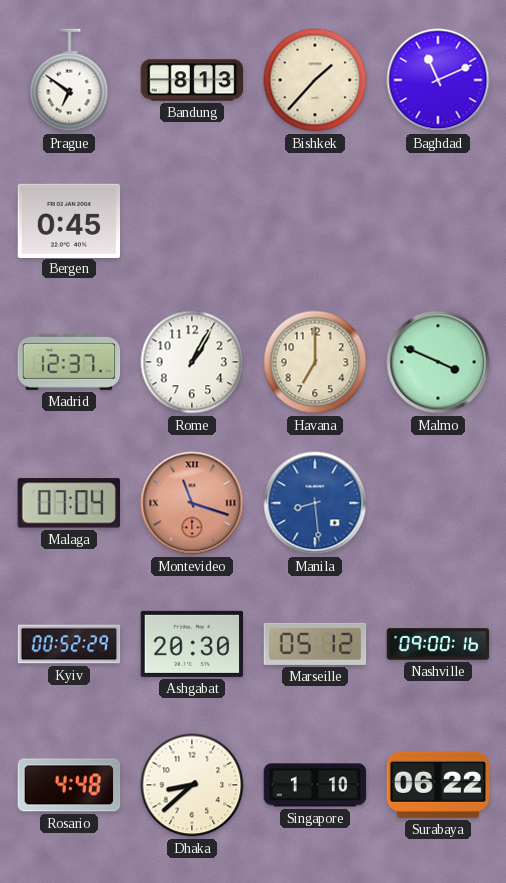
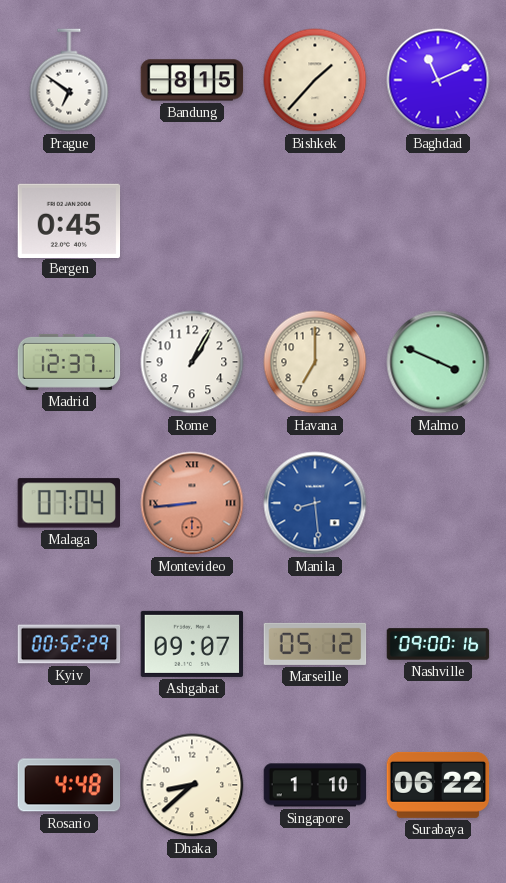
Bandung: 8:13 -> 8:15
Montevideo: 11:18 -> 8:44
Ashgabat: 20:30 -> 09:07
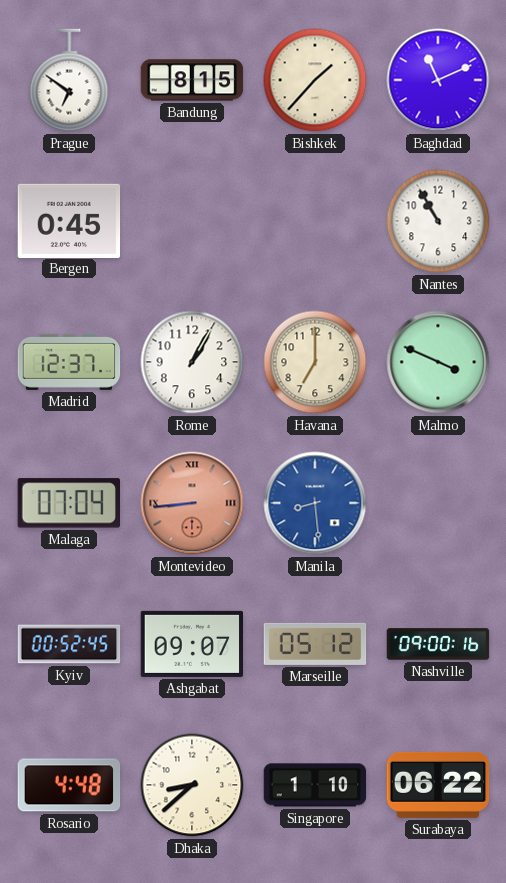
Nantes: none -> 10:55
Kyiv: 00:52:29 -> 00:52:45
